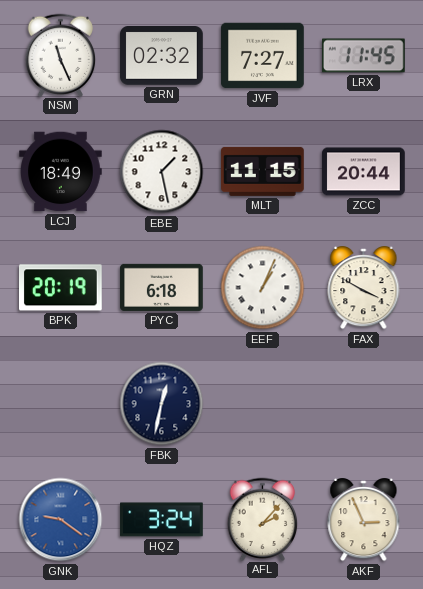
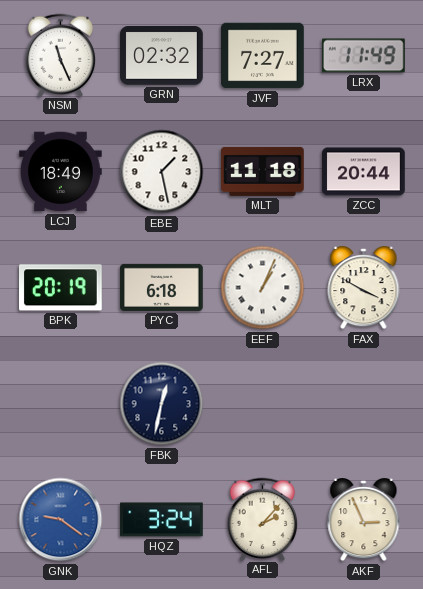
LRX: 11:45 -> 11:49
MLT: 11:15 -> 11:18
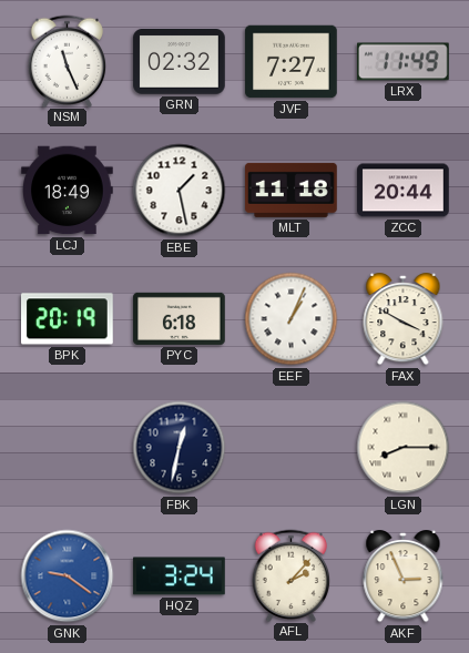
LGN: none -> 8:15
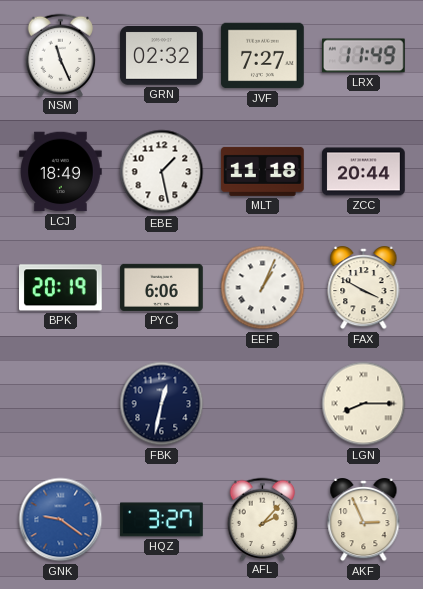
PYC: 6:18 -> 6:06
HQZ: 3:24 -> 3:27
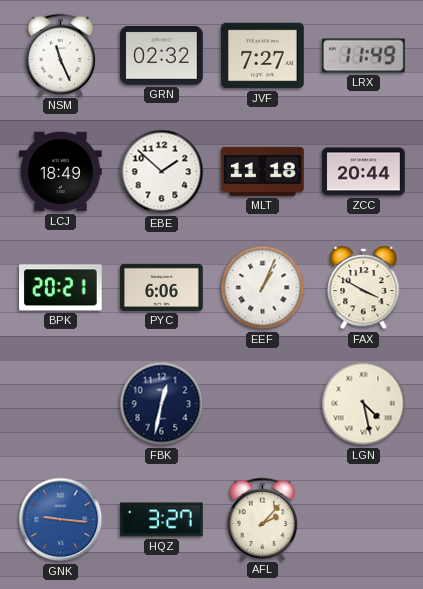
EBE: 1:28 -> 1:52
BPK: 20:19 -> 20:21
LGN: 8:15 -> 4:28
GNK: 9:21 -> 9:16
AKF: 2:56 -> none
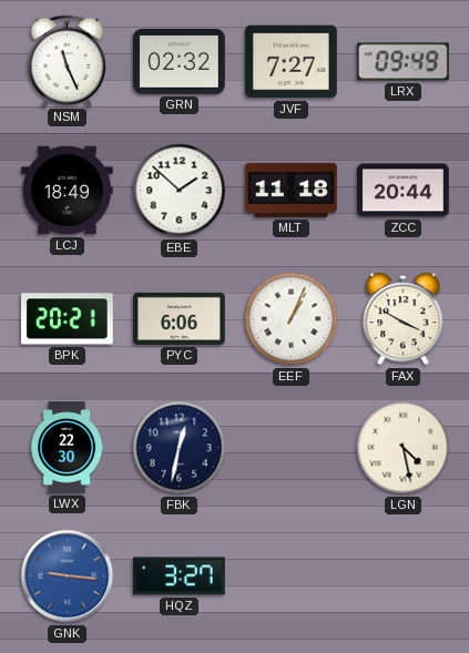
LRX: 11:49 -> 09:49
LWX: none -> 22:30
AFL: 2:07 -> none
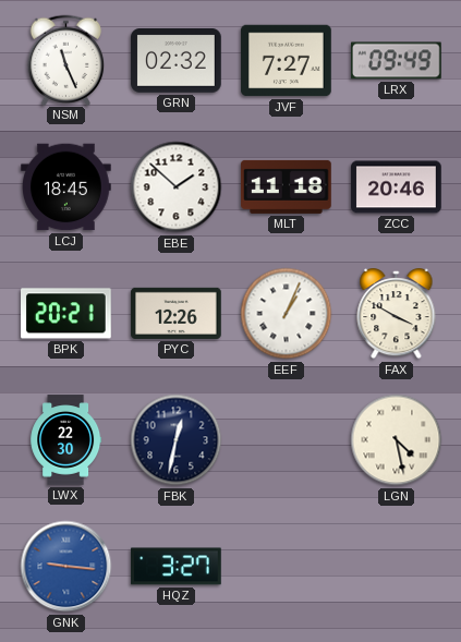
LCJ: 18:49 -> 18:45
ZCC: 20:44 -> 20:46
PYC: 6:06 -> 12:26
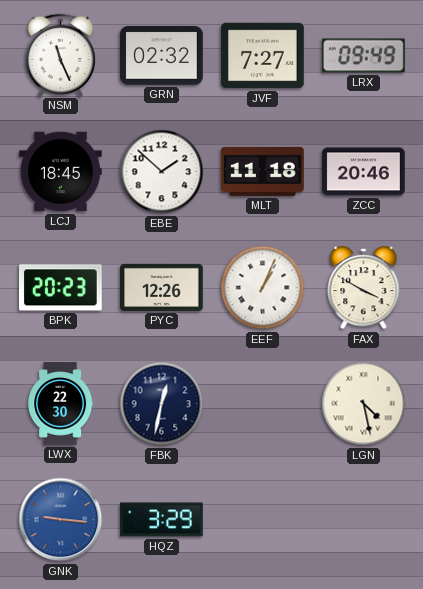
BPK: 20:21 -> 20:23
HQZ: 3:27 -> 3:29
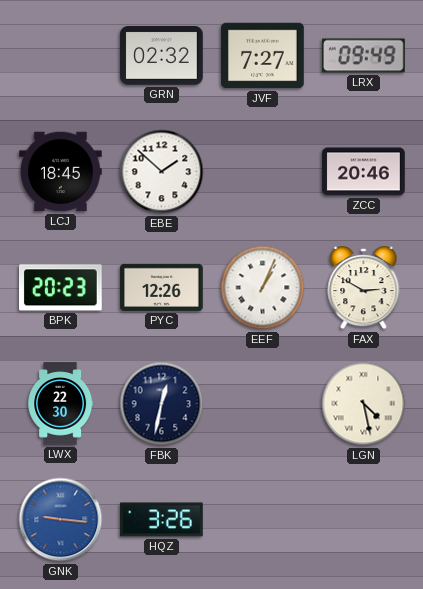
NSM: 11:26 -> none
MLT: 11:18 -> none
FAX: 3:50 -> 2:50
HQZ: 3:29 -> 3:26
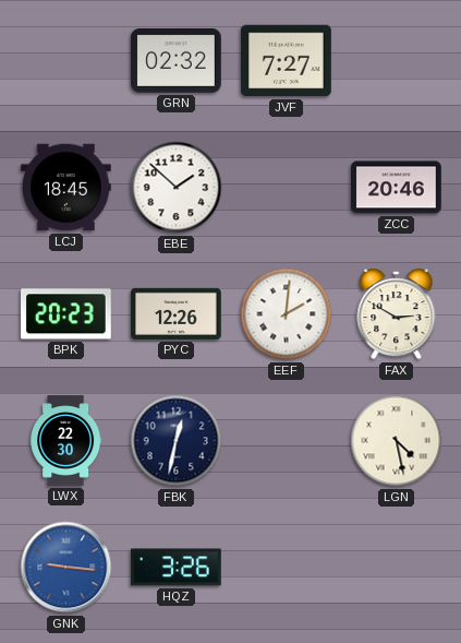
LRX: 09:49 -> none
EEF: 1:04 -> 2:01
